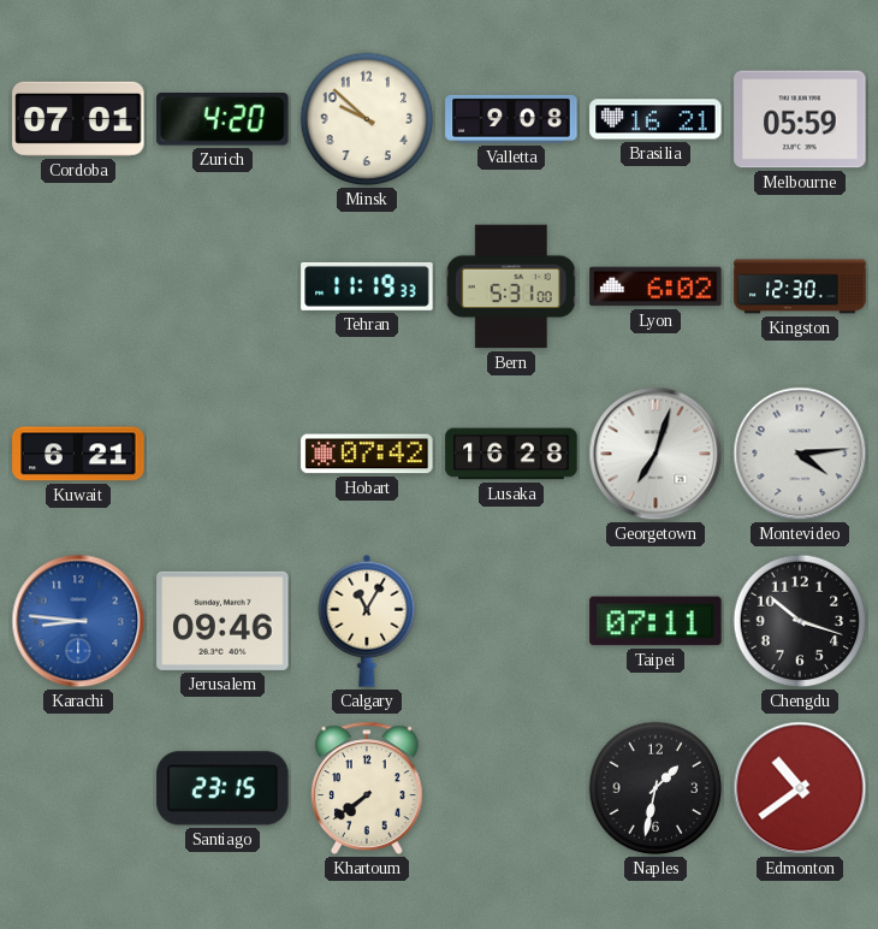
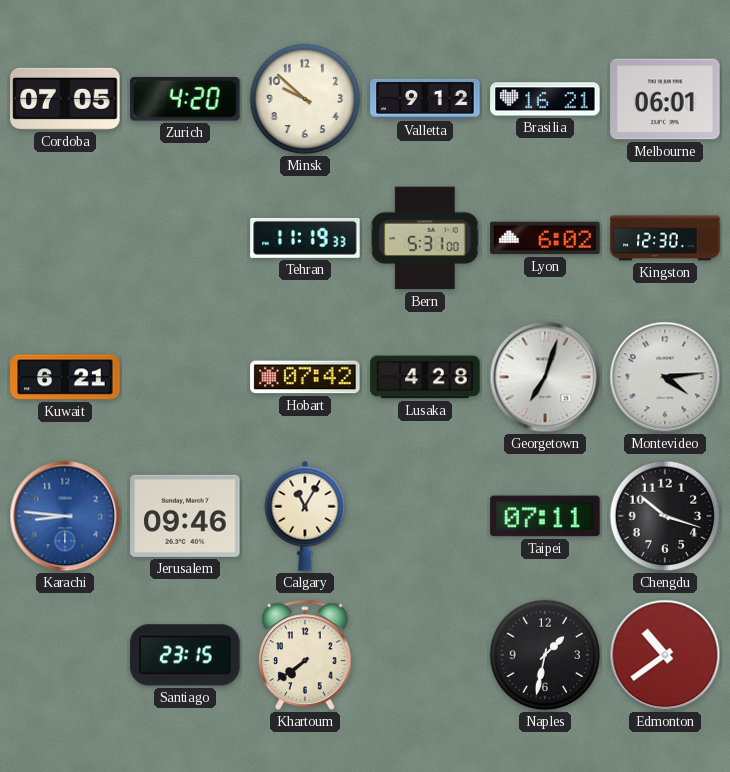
Cordoba: 07:01 -> 07:05
Valletta: 9:08 -> 9:12
Melbourne: 05:59 -> 06:01
Lusaka: 16:28 -> 4:28
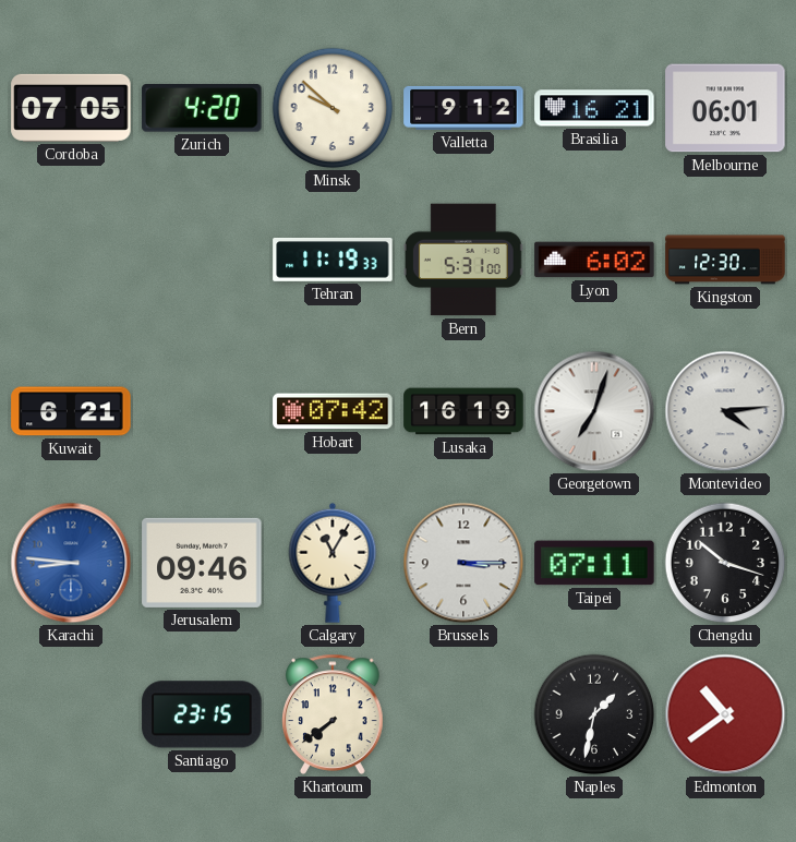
Lusaka: 4:28 -> 16:19
Brussels: none -> 3:15
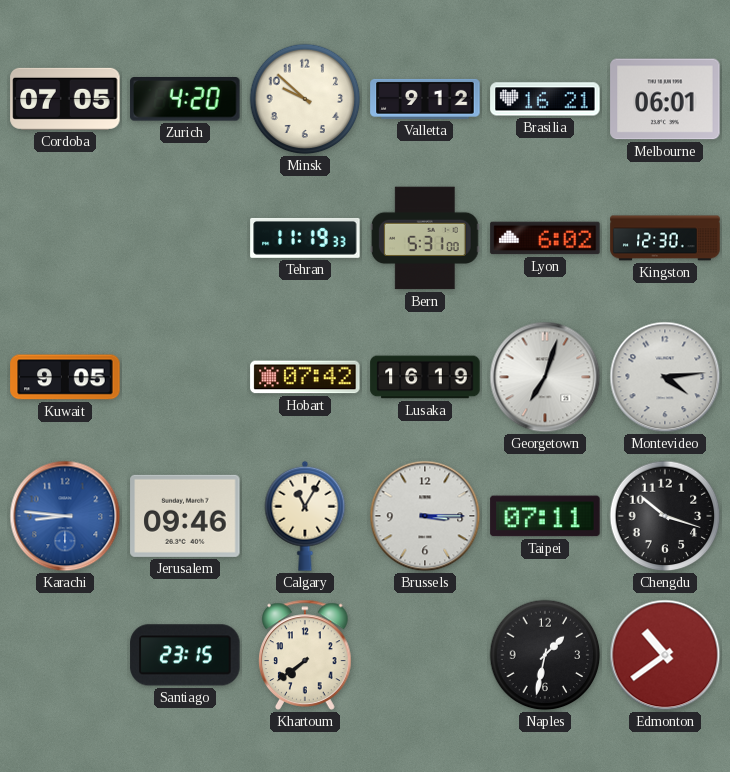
Kuwait: 6:21 -> 9:05
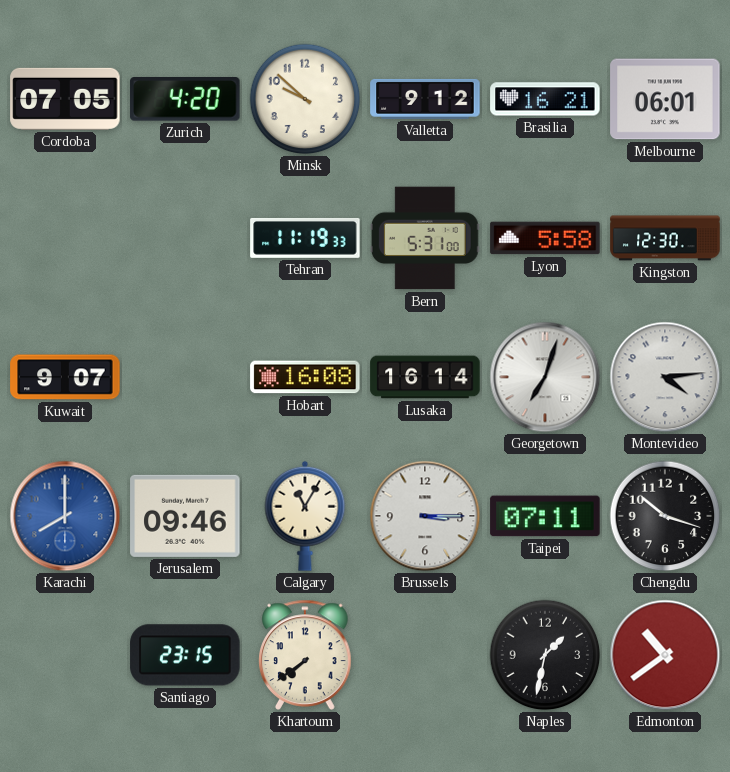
Lyon: 6:02 -> 5:58
Kuwait: 9:05 -> 9:07
Hobart: 07:42 -> 16:08
Lusaka: 16:19 -> 16:14
Karachi: 8:46 -> 8:00
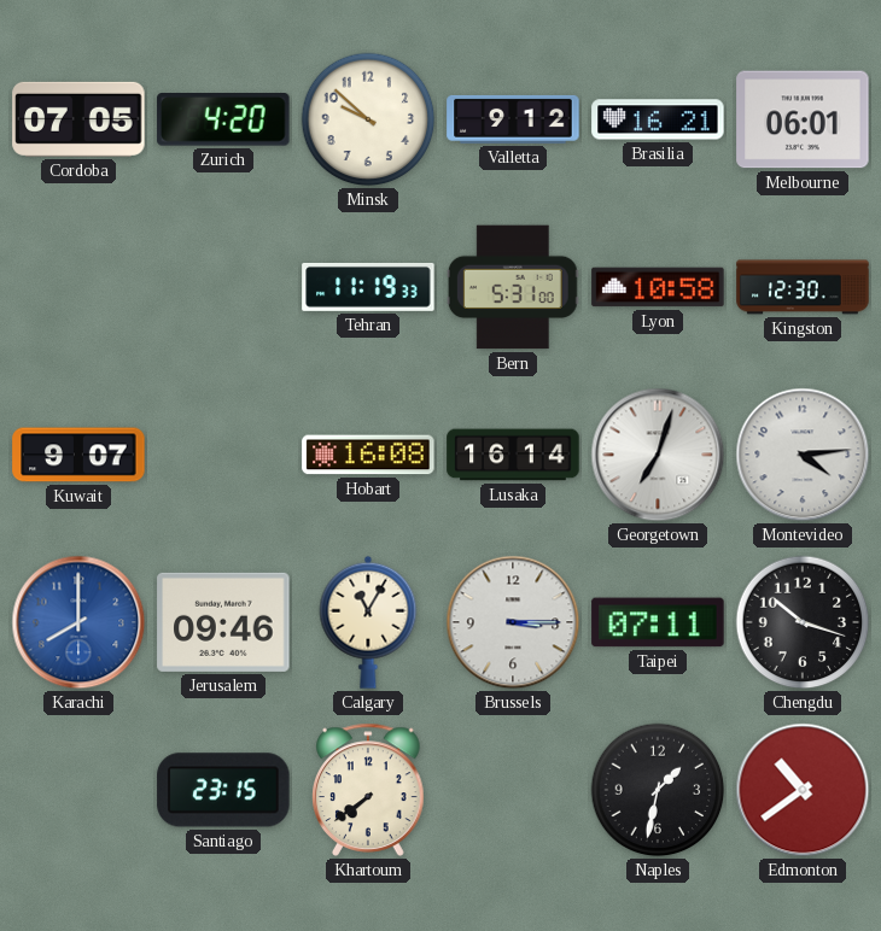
Lyon: 5:58 -> 10:58
